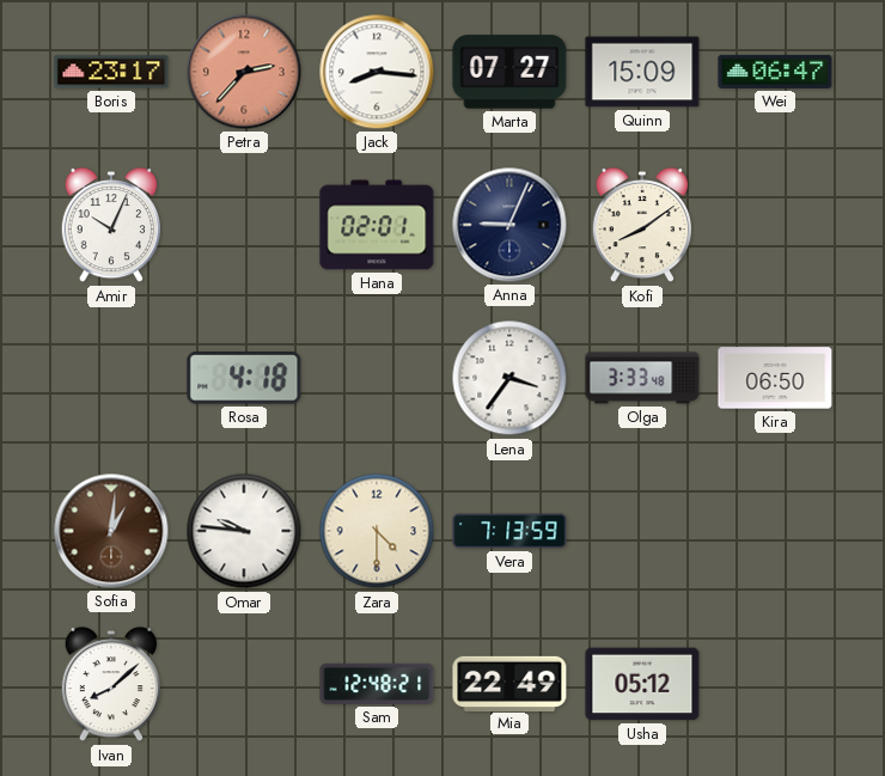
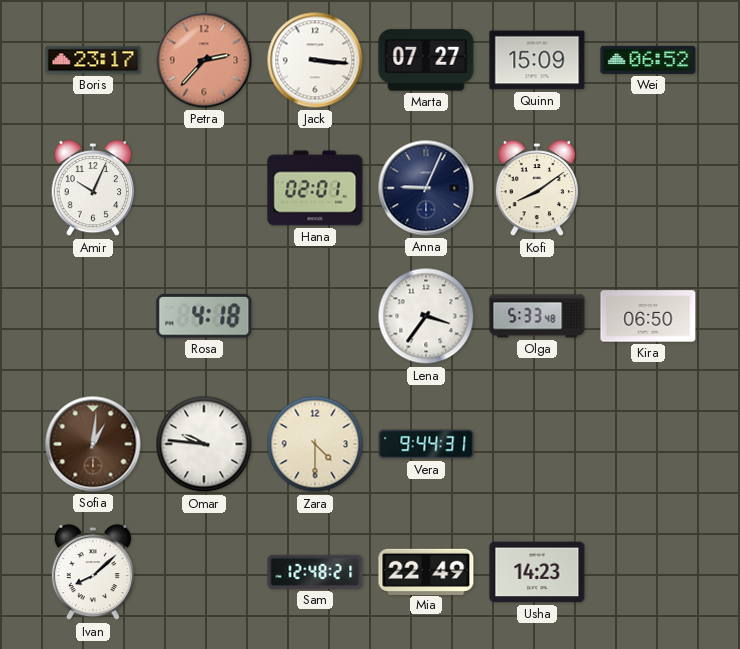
Jack: 8:16 -> 3:16
Wei: 06:47 -> 06:52
Olga: 3:33 -> 5:33
Vera: 7:13 -> 9:44
Usha: 05:12 -> 14:23
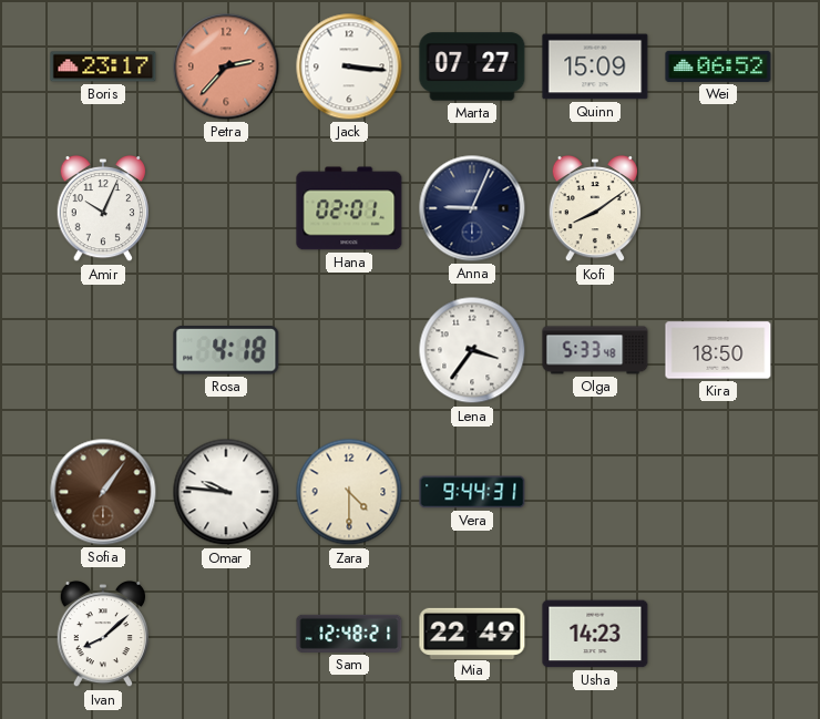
Kira: 06:50 -> 18:50
Sofia: 1:01 -> 1:06
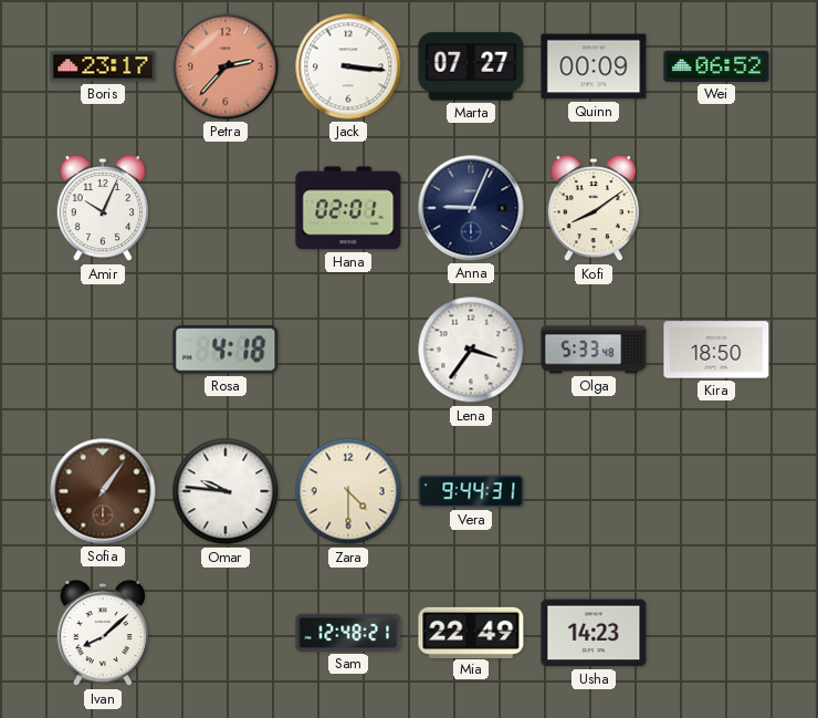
Quinn: 15:09 -> 00:09
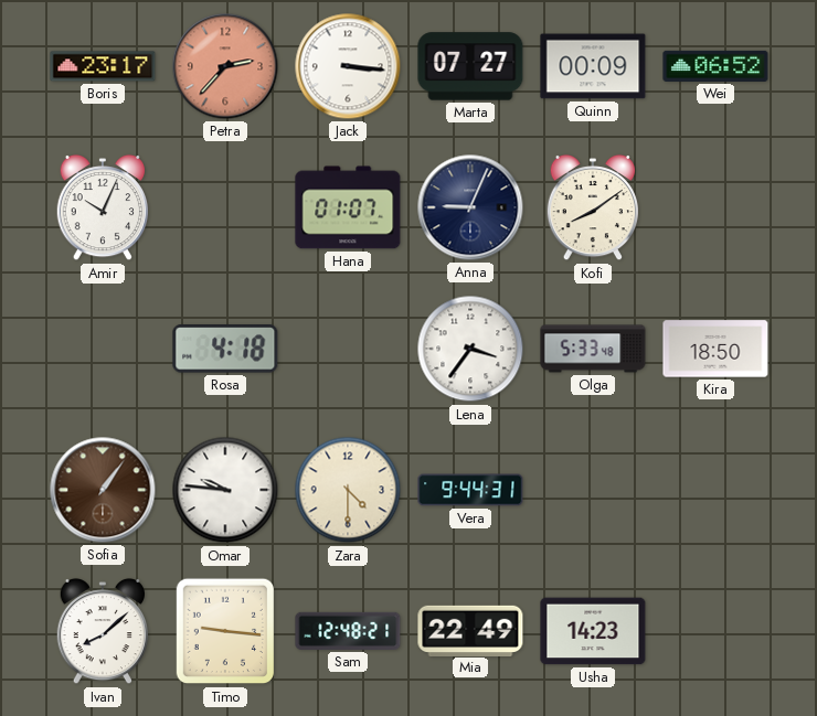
Hana: 02:01 -> 01:07
Timo: none -> 9:16
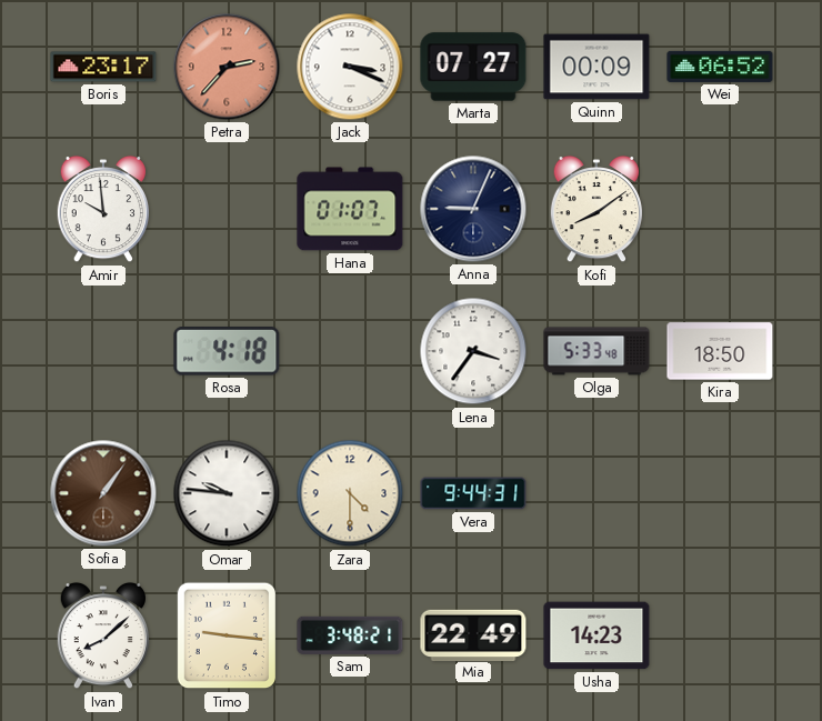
Jack: 3:16 -> 3:19
Amir: 10:04 -> 9:59
Sam: 12:48 -> 3:48
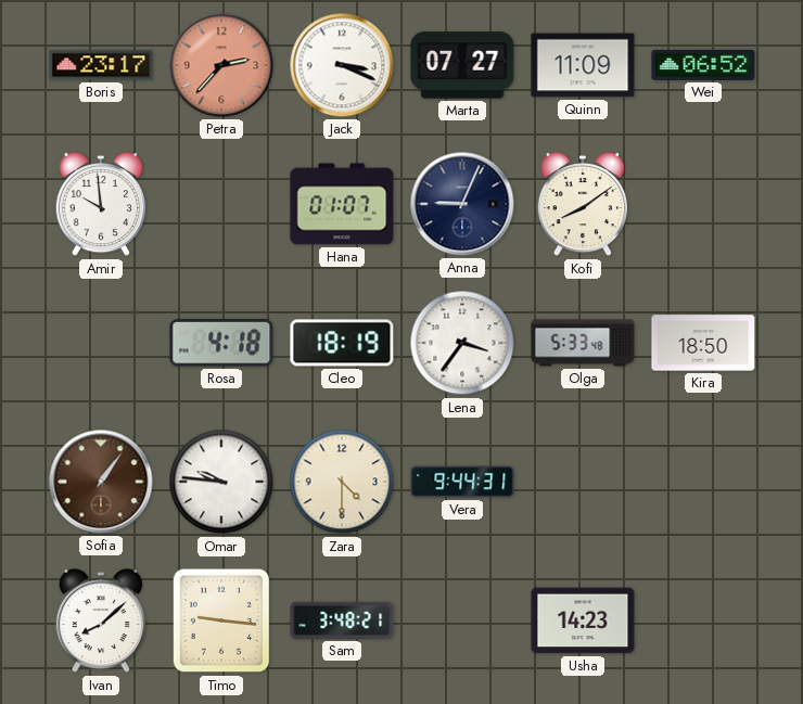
Quinn: 00:09 -> 11:09
Cleo: none -> 18:19
Mia: 22:49 -> none
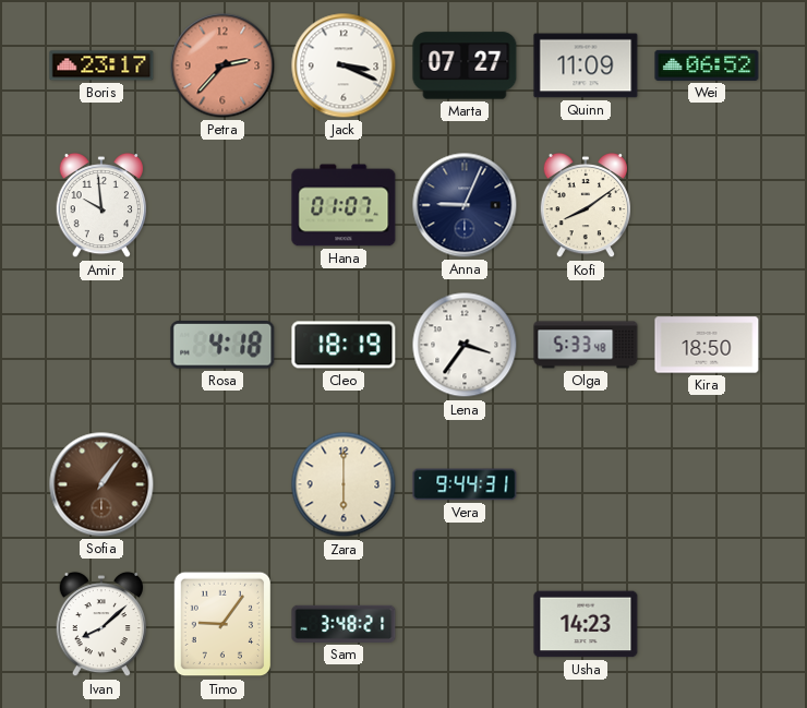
Omar: 9:46 -> none
Zara: 4:30 -> 6:00
Timo: 9:16 -> 9:06
